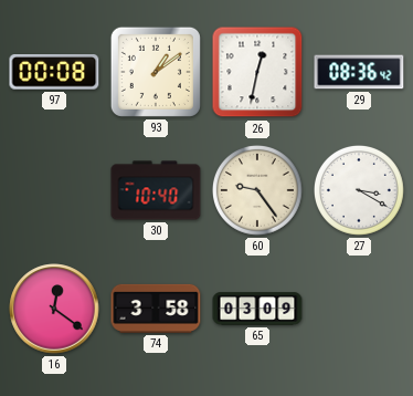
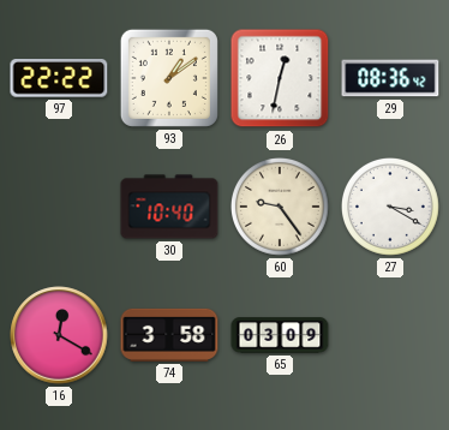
97: 00:08 -> 22:22
16: 12:21 -> 12:20
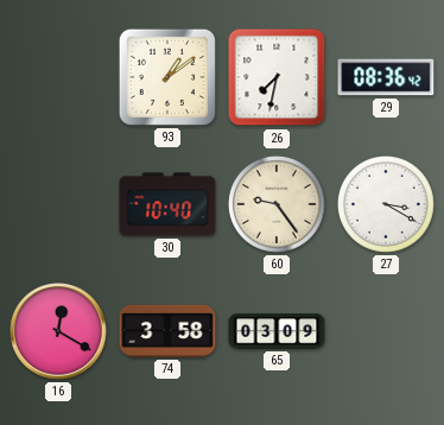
97: 22:22 -> none
26: 12:32 -> 7:32
